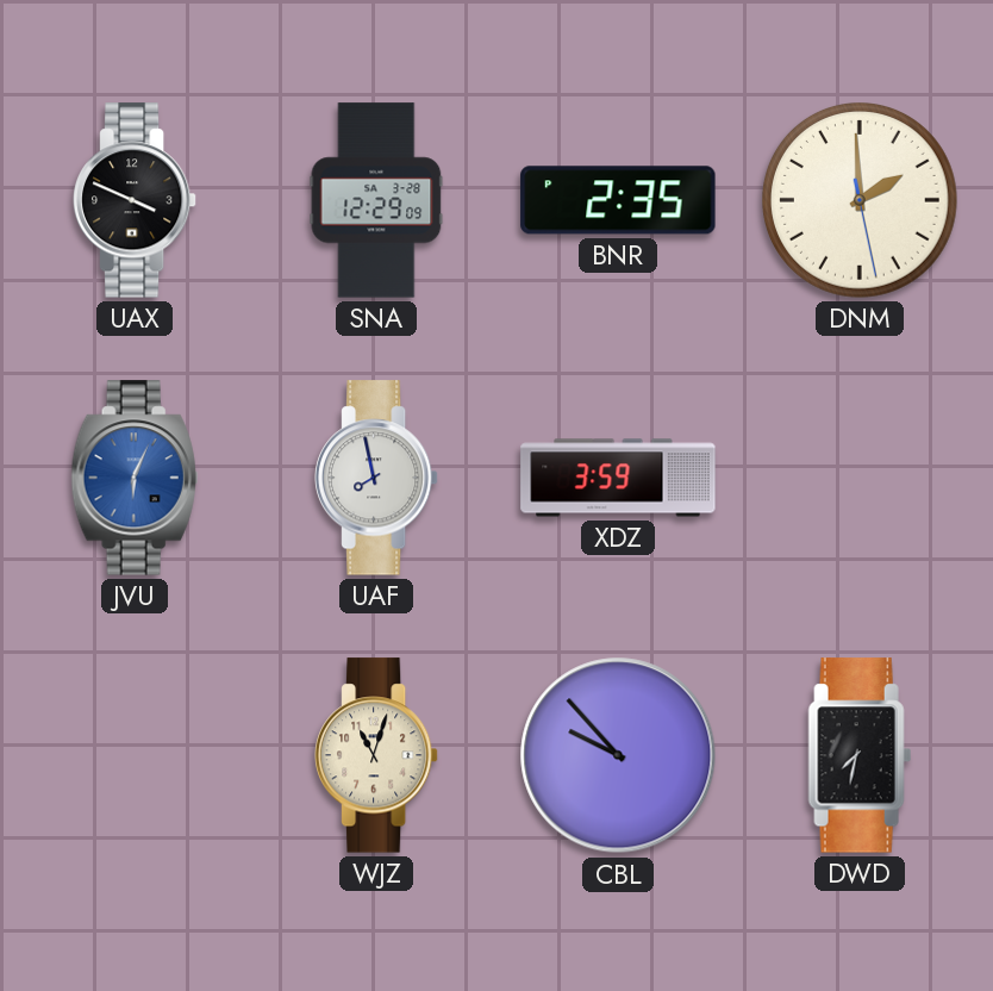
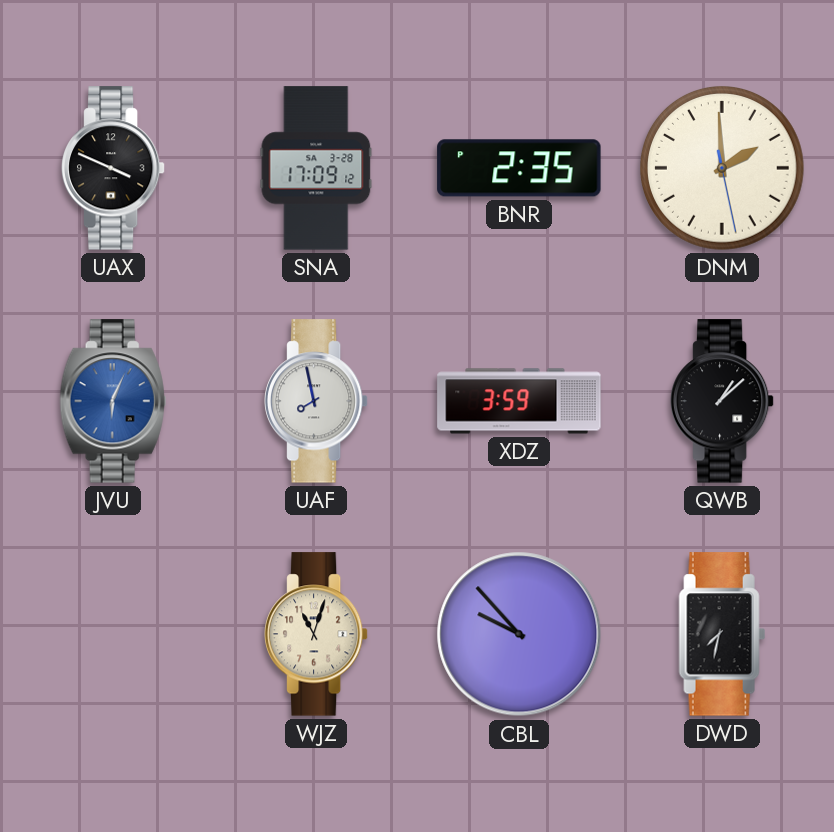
SNA: 12:29 -> 17:09
QWB: none -> 1:08
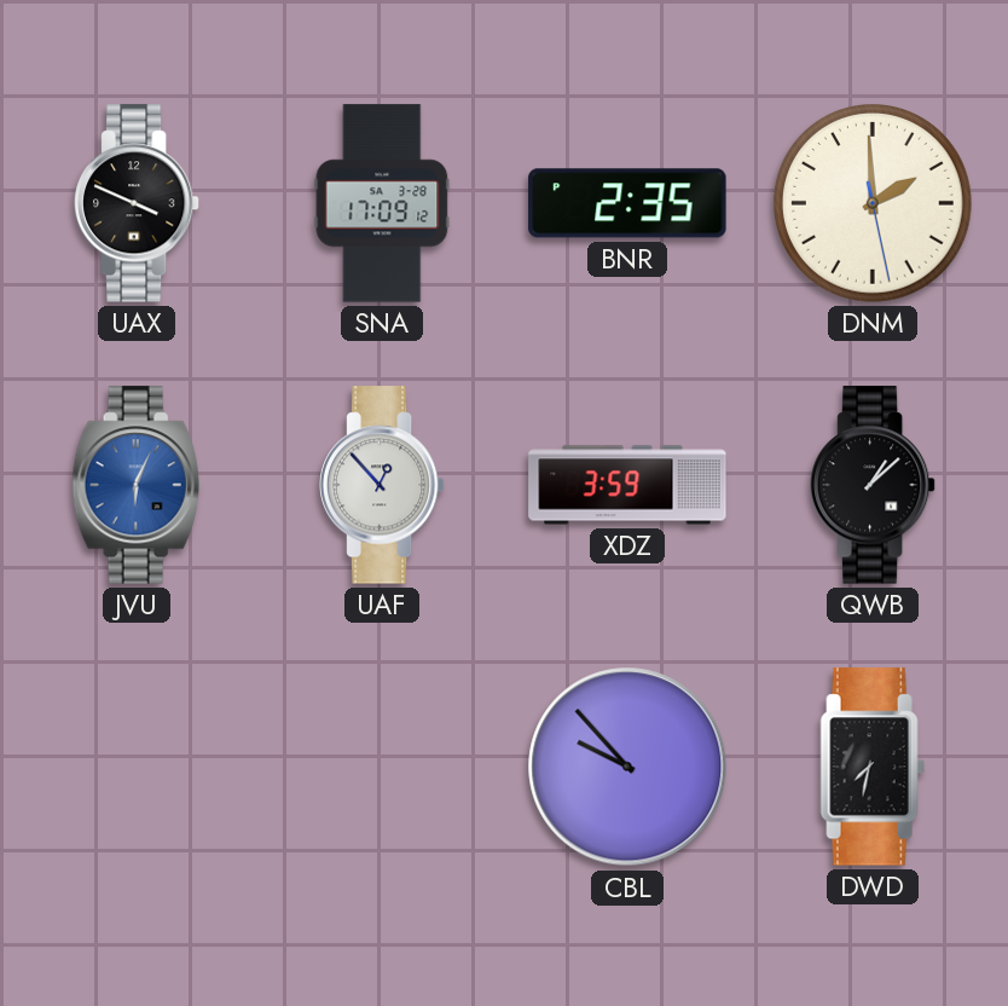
UAF: 7:58 -> 12:53
WJZ: 11:03 -> none
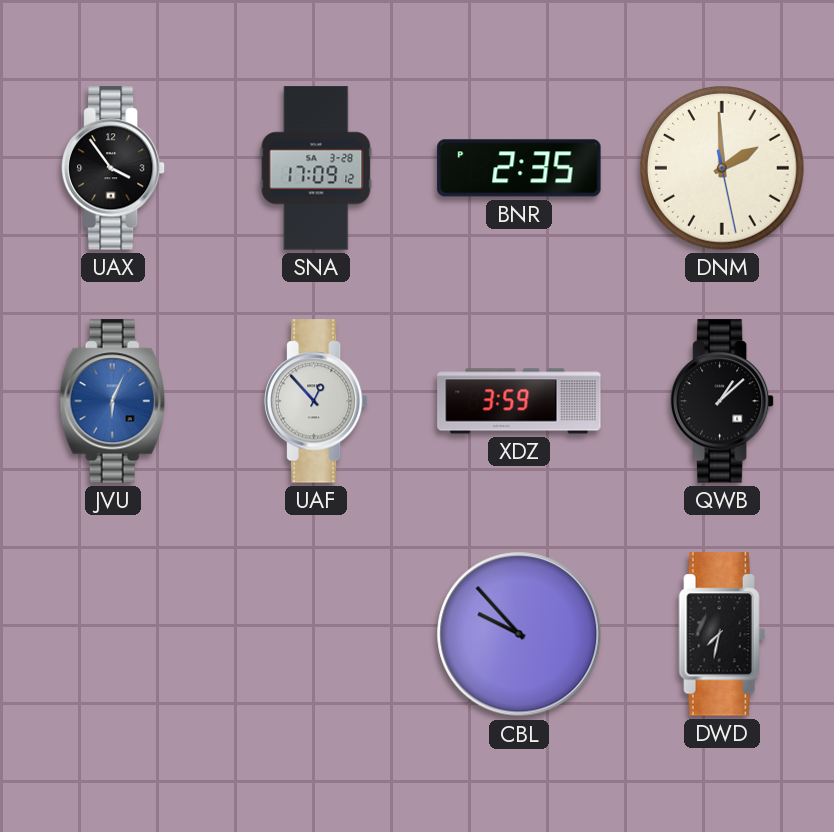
UAX: 3:49 -> 3:54
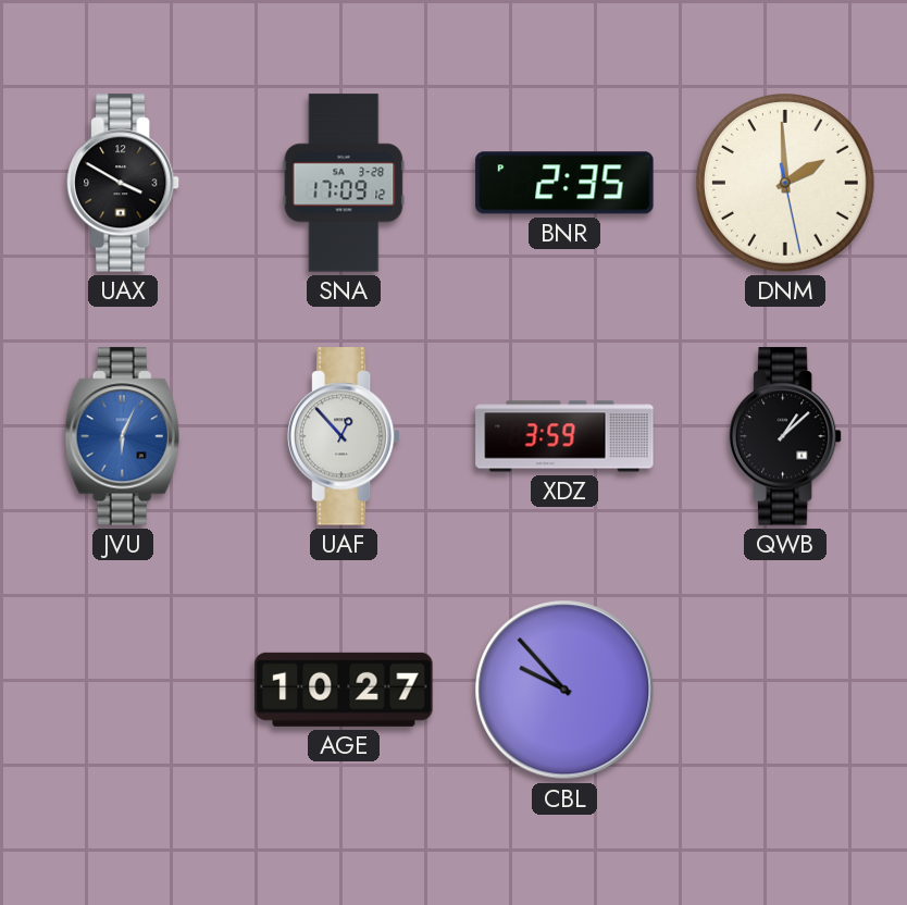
UAX: 3:54 -> 3:50
AGE: none -> 10:27
DWD: 7:32 -> none
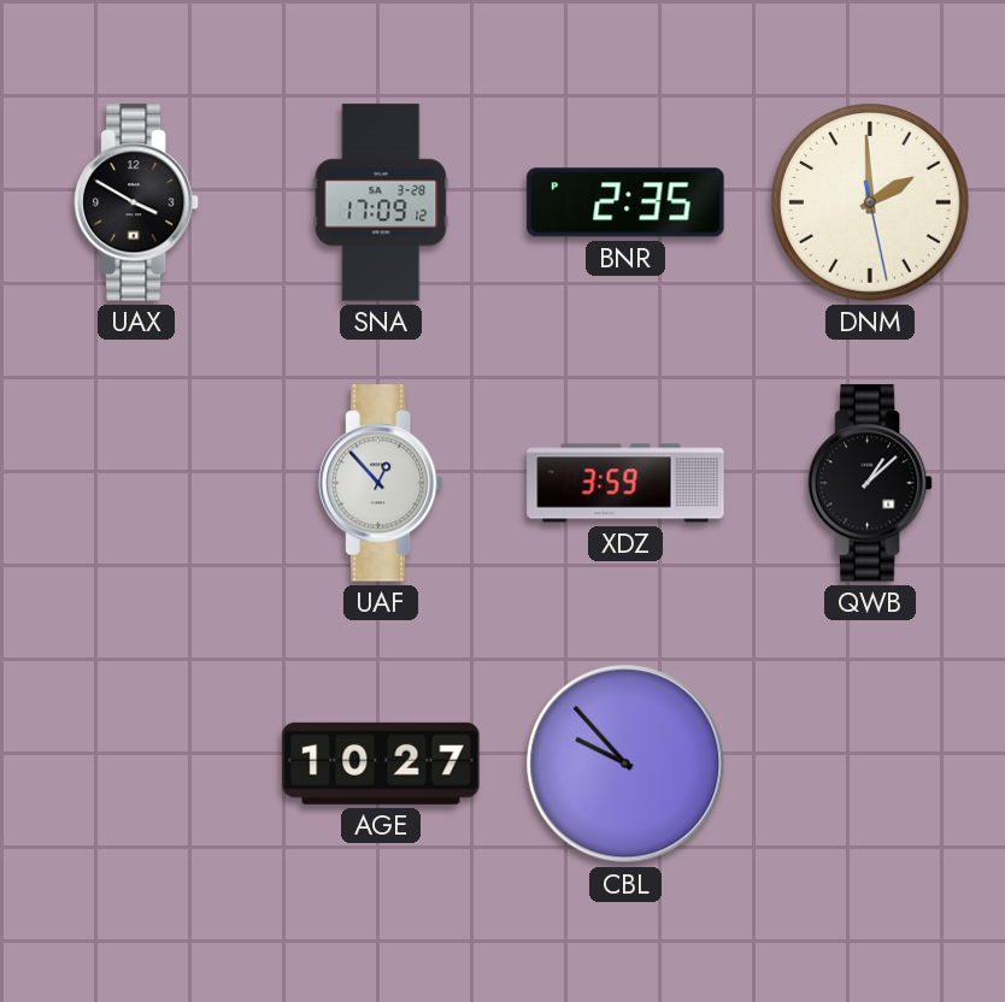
JVU: 6:04 -> none
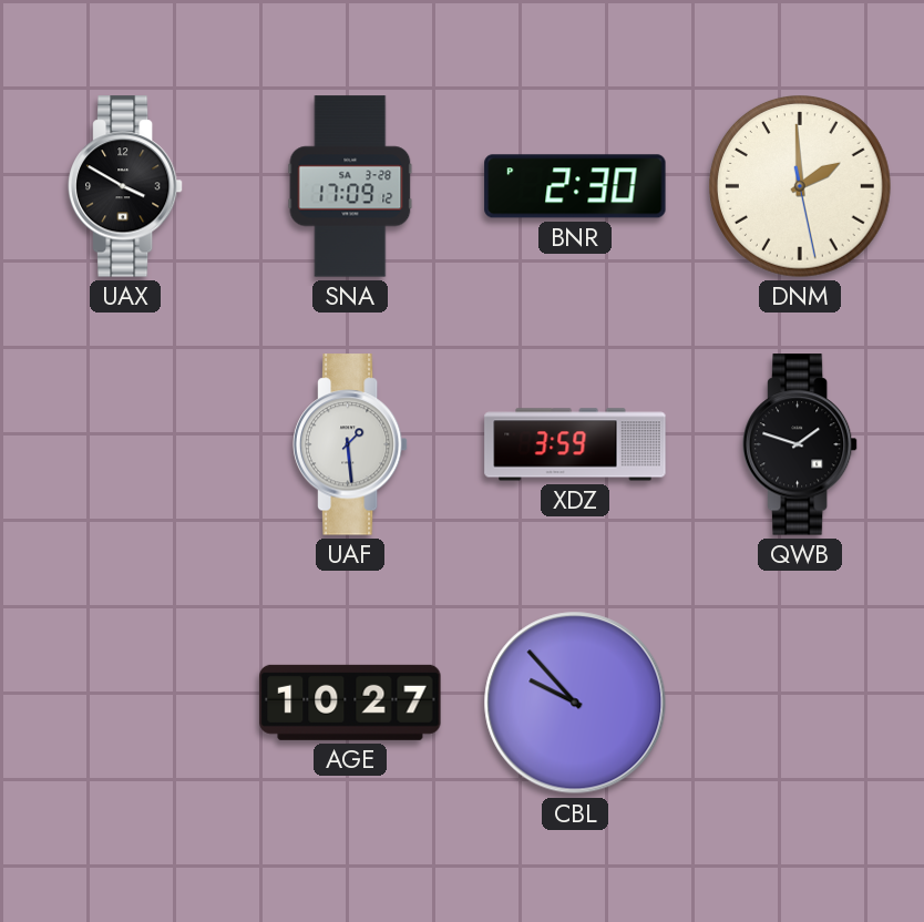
BNR: 2:35 -> 2:30
UAF: 12:53 -> 1:29
QWB: 1:08 -> 1:48
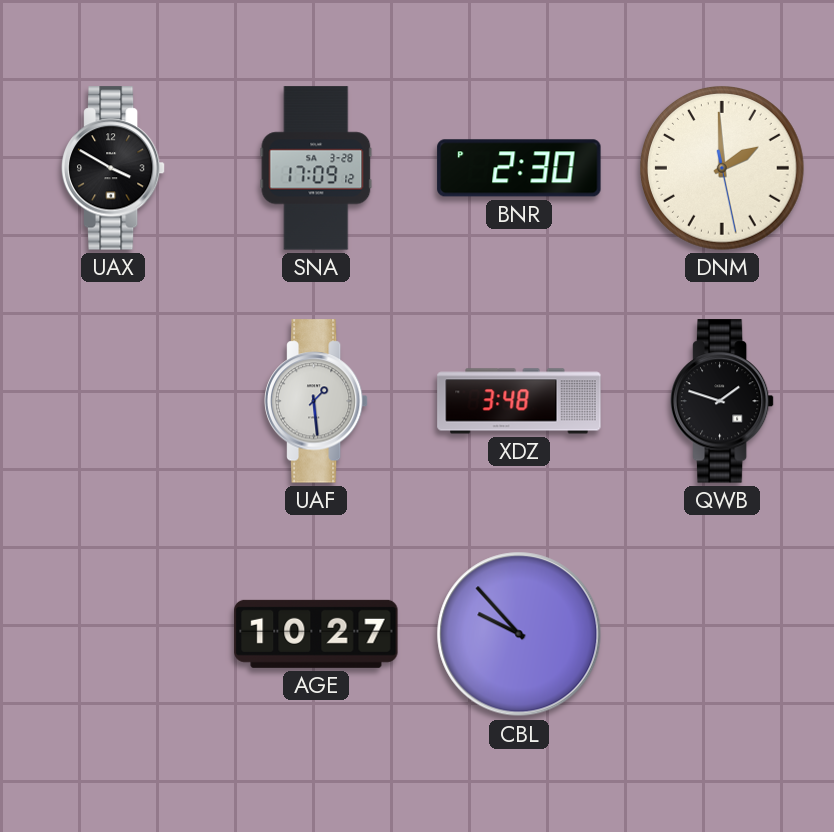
XDZ: 3:59 -> 3:48
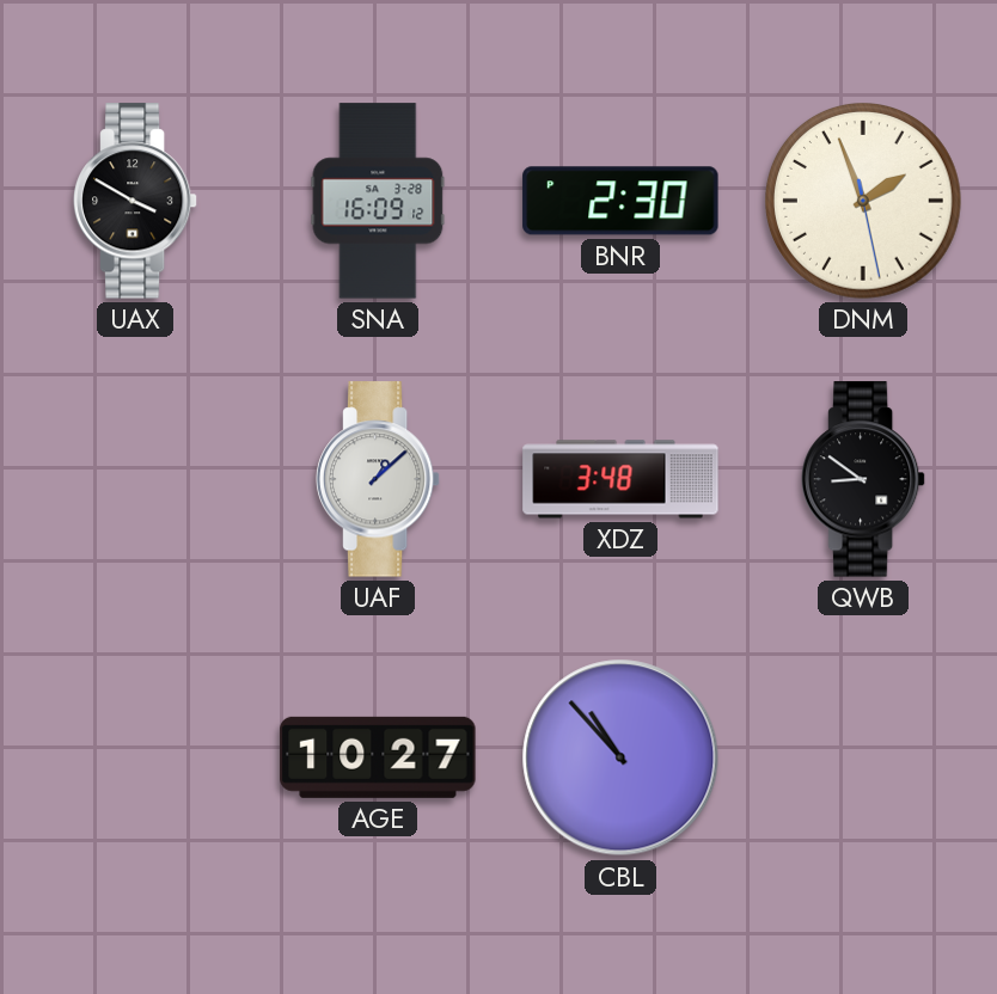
SNA: 17:09 -> 16:09
DNM: 1:59 -> 1:56
UAF: 1:29 -> 1:08
QWB: 1:48 -> 8:51
CBL: 9:53 -> 10:53
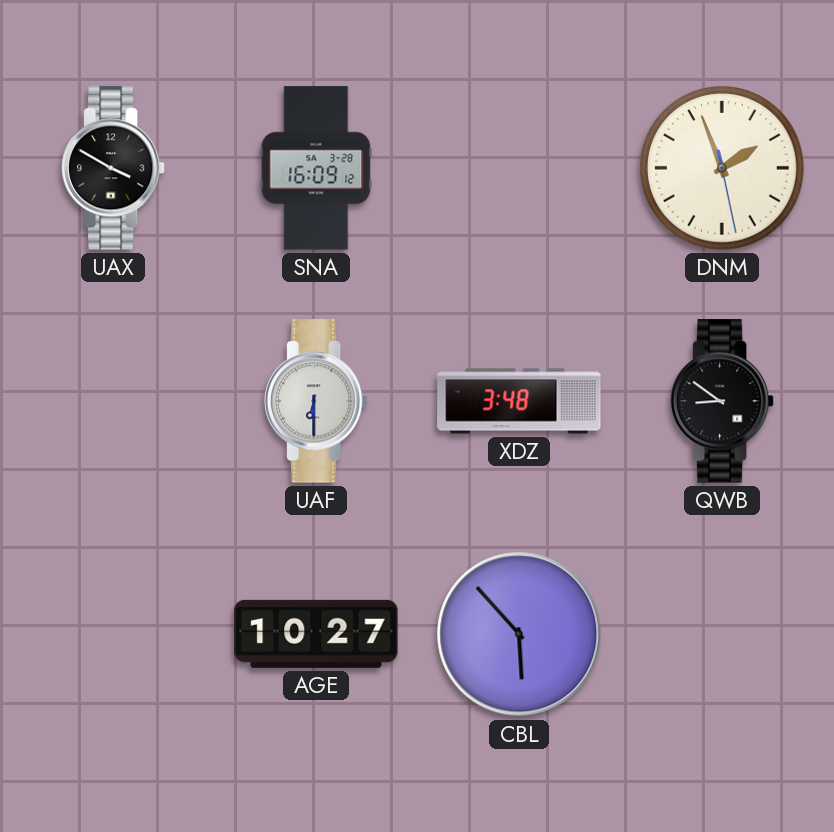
BNR: 2:30 -> none
UAF: 1:08 -> 6:30
CBL: 10:53 -> 5:53
